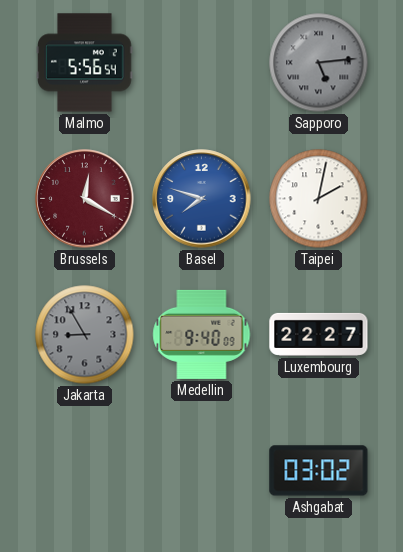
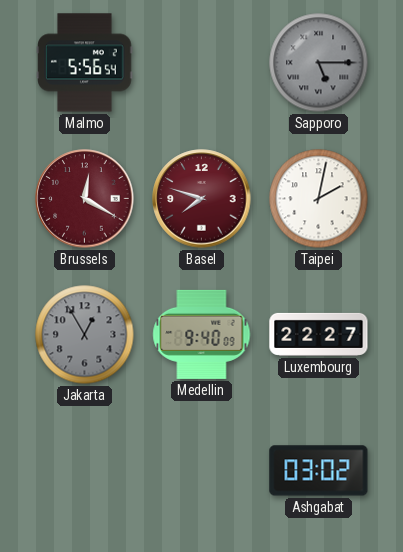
Sapporo: 5:14 -> 5:15
Basel dial: blue -> burgundy
Jakarta: 8:55 -> 12:55
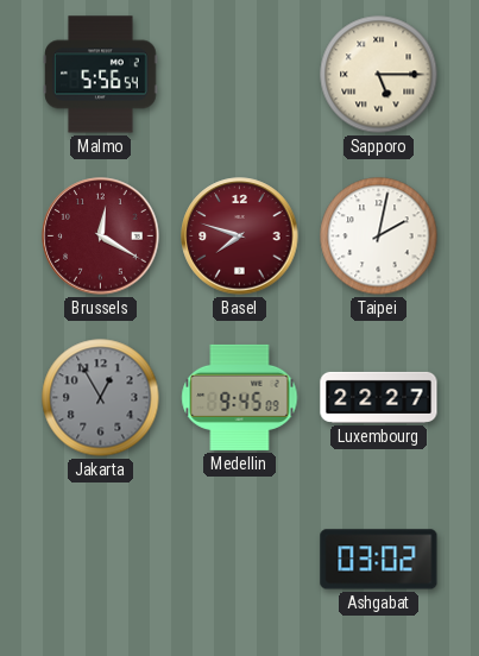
Sapporo dial: grey -> cream
Medellin: 9:40 -> 9:45
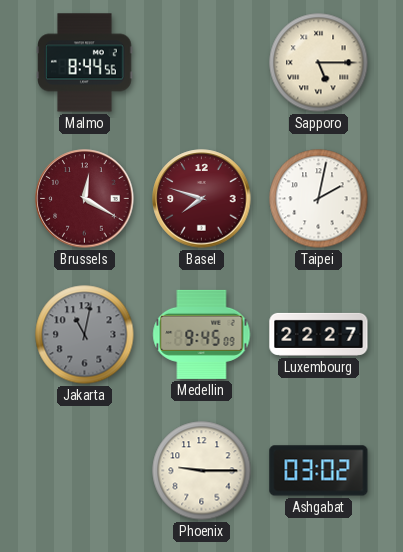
Malmo: 5:56 -> 8:44
Jakarta: 12:55 -> 11:02
Phoenix: none -> 9:15
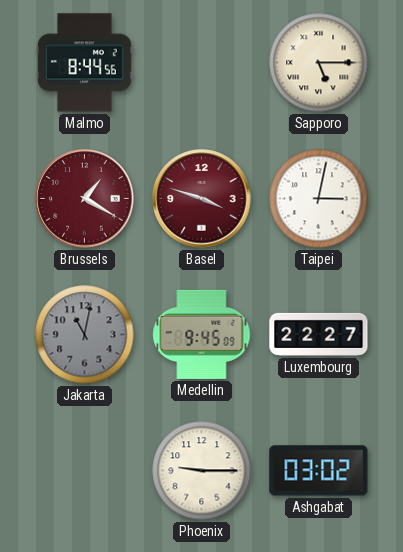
Brussels: 12:20 -> 1:20
Basel: 7:48 -> 3:48
Taipei: 2:02 -> 3:02
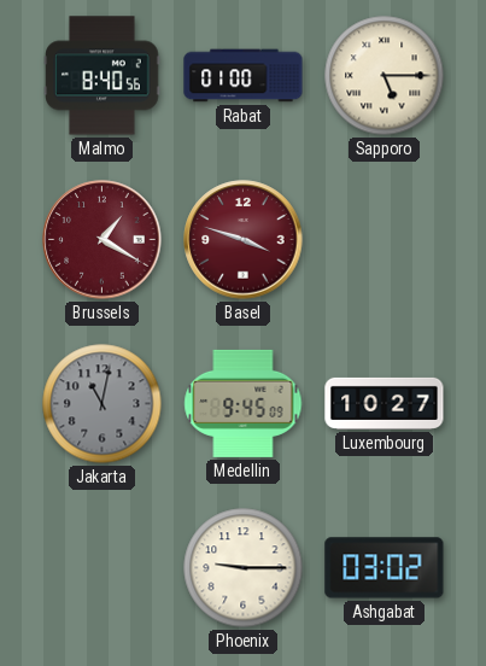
Malmo: 8:44 -> 8:40
Rabat: none -> 01:00
Taipei: 3:02 -> none
Luxembourg: 22:27 -> 10:27
